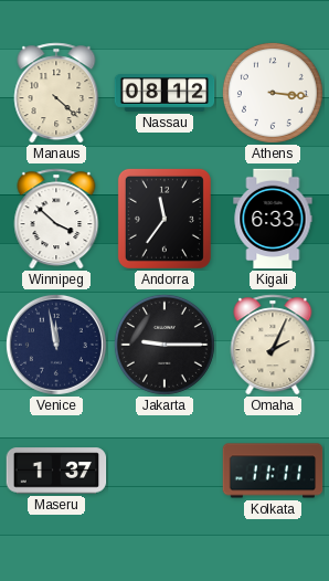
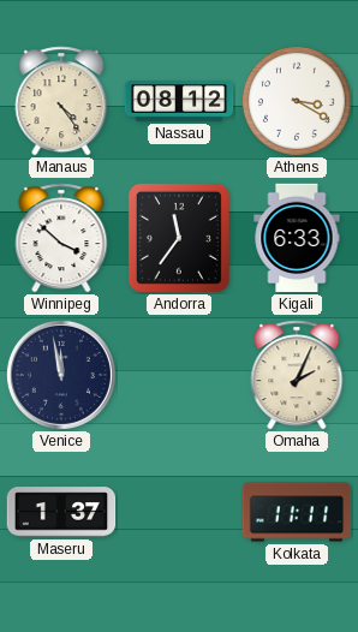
Manaus: 4:22 -> 4:24
Athens: 3:16 -> 3:20
Jakarta: 9:15 -> none
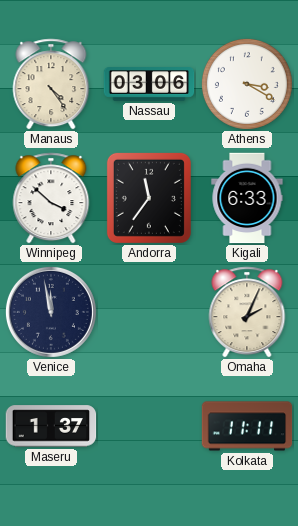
Nassau: 08:12 -> 03:06
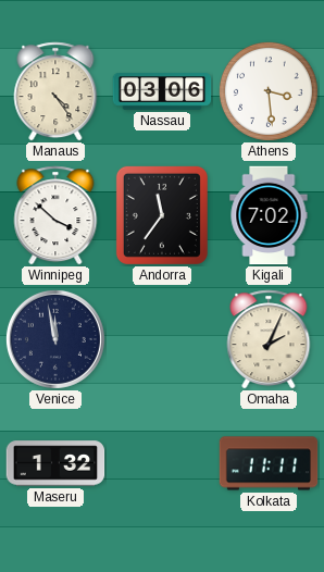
Athens: 3:20 -> 3:29
Kigali: 6:33 -> 7:02
Maseru: 1:37 -> 1:32
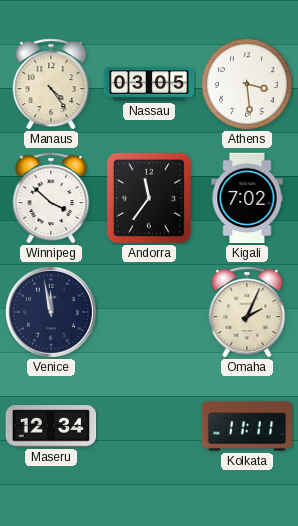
Nassau: 03:06 -> 03:05
Maseru: 1:32 -> 12:34
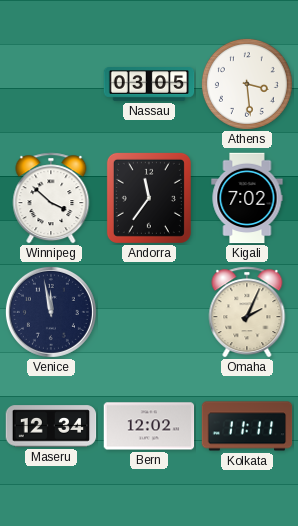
Manaus: 4:24 -> none
Bern: none -> 12:02
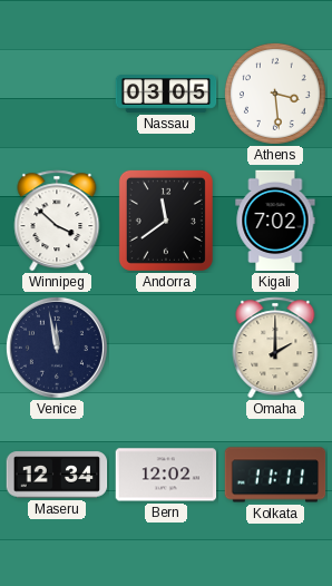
Andorra: 11:36 -> 11:39
Omaha: 2:04 -> 2:00
